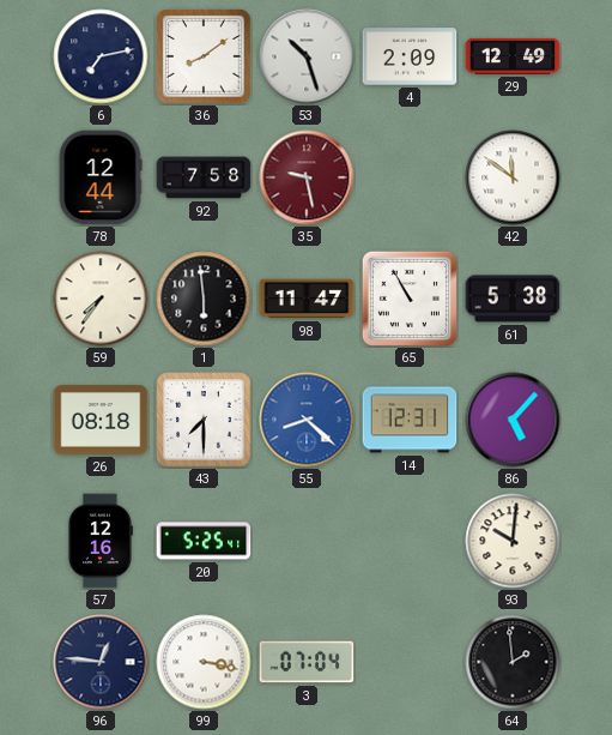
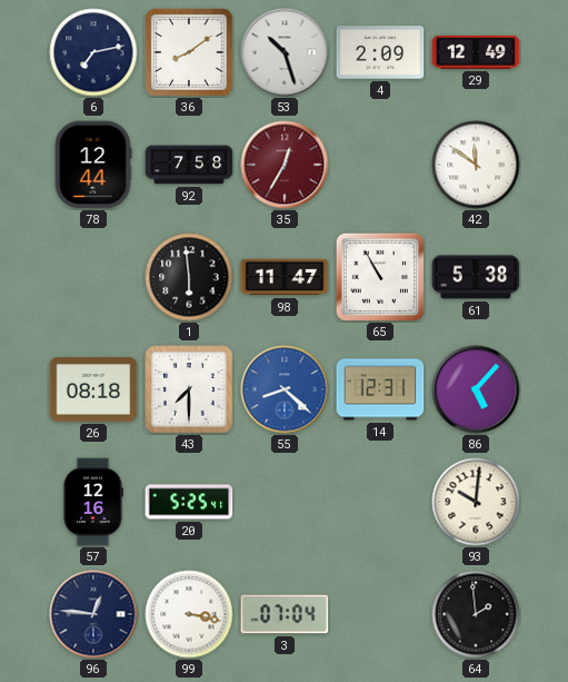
35: 9:28 -> 12:35
59: 7:36 -> none
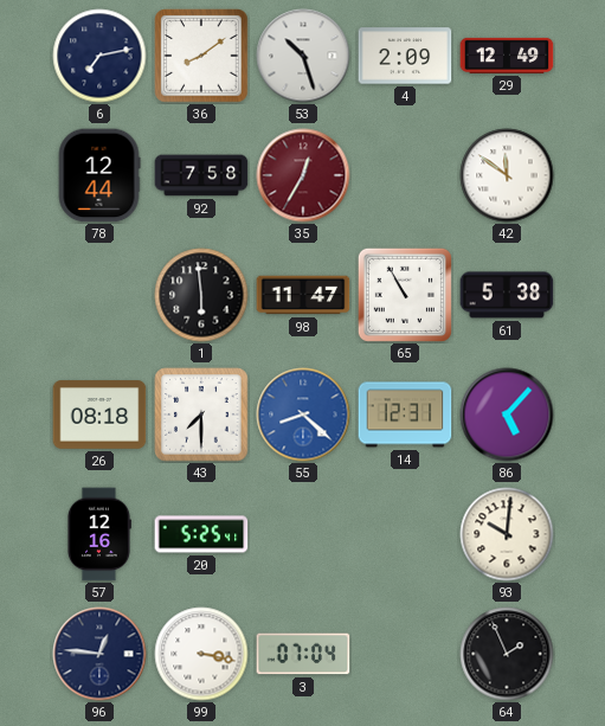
64: 1:59 -> 1:56
